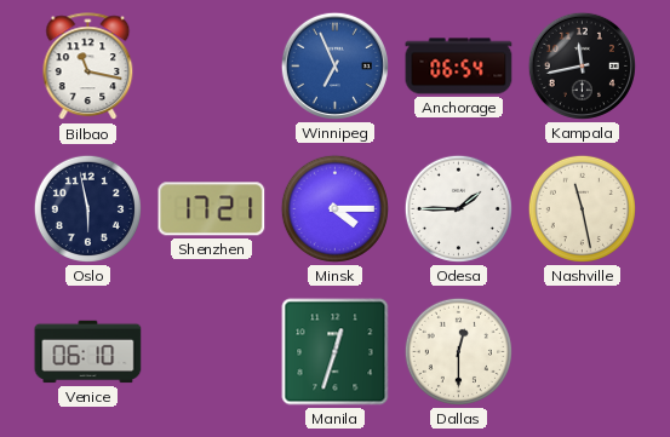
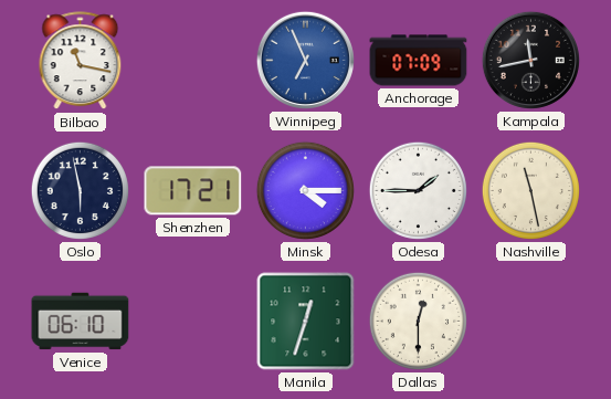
Anchorage: 06:54 -> 07:09
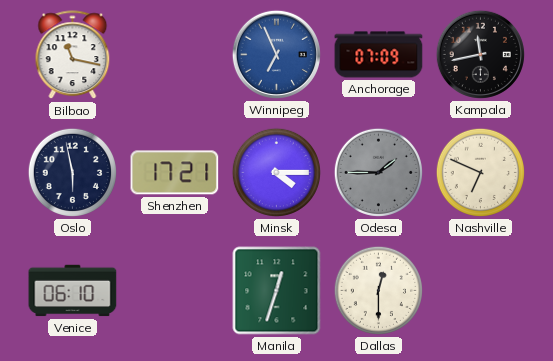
Odesa dial: white -> grey
Nashville: 11:28 -> 6:49
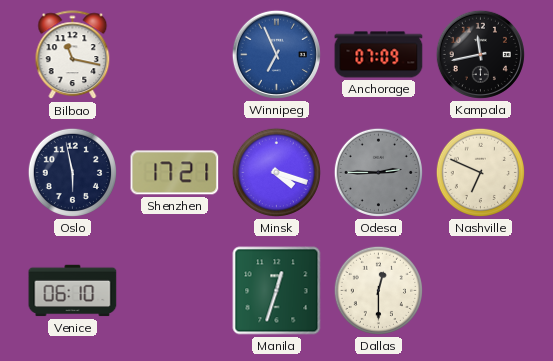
Minsk: 4:15 -> 4:18
Odesa: 1:45 -> 2:45
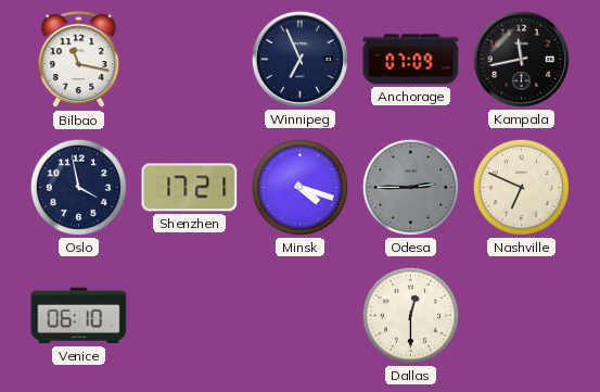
Winnipeg dial: blue -> navy
Oslo: 5:58 -> 3:58
Manila: 12:33 -> none
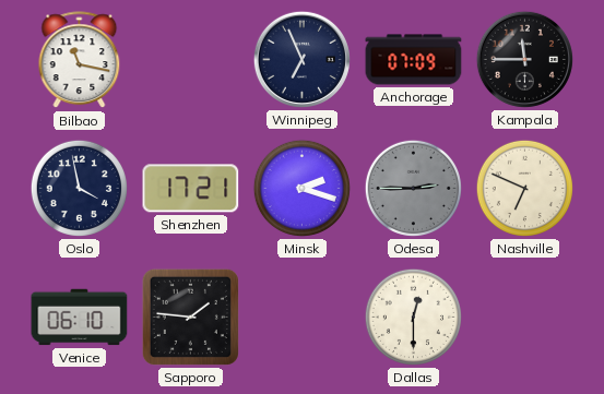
Kampala: 11:43 -> 11:45
Minsk: 4:18 -> 2:18
Sapporo: none -> 1:46
